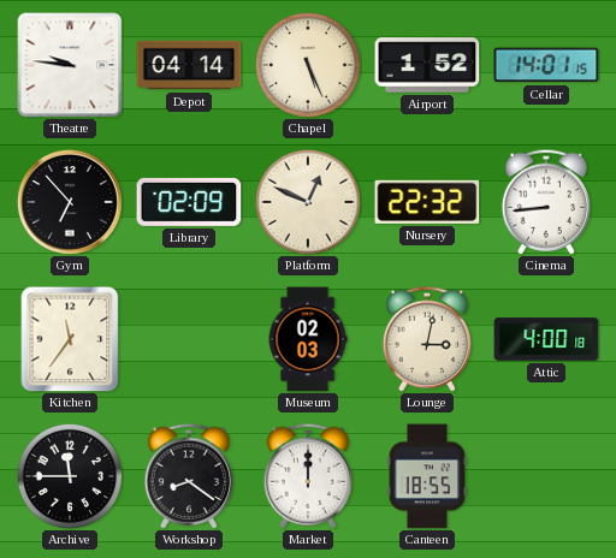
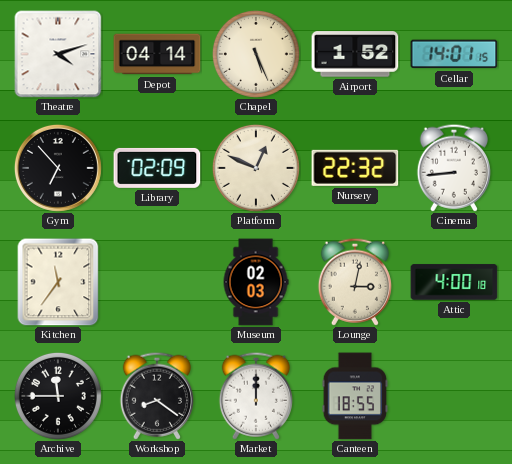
Theatre: 9:46 -> 4:12
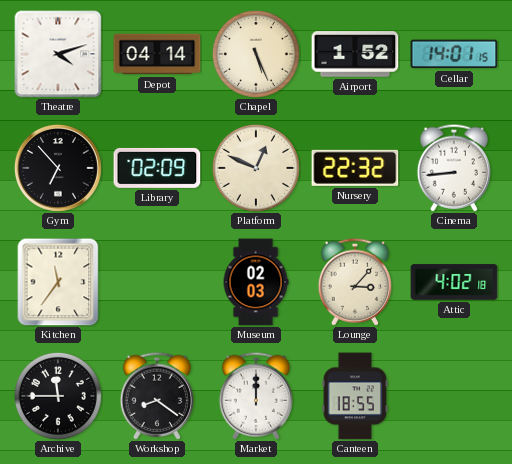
Lounge: 3:02 -> 3:07
Attic: 4:00 -> 4:02
